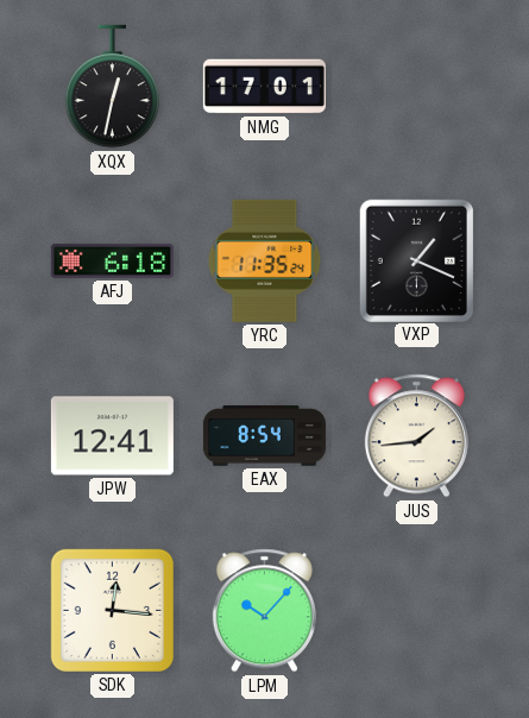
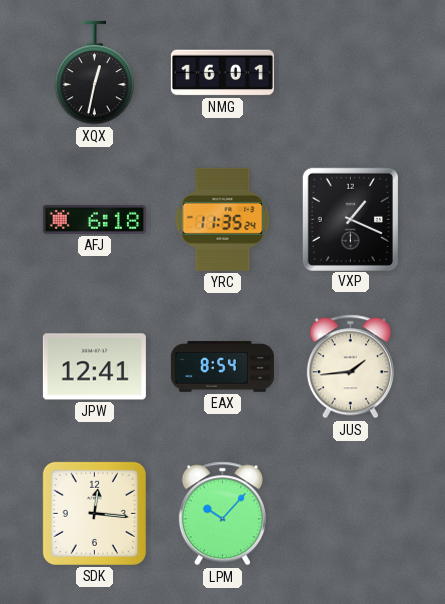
NMG: 17:01 -> 16:01
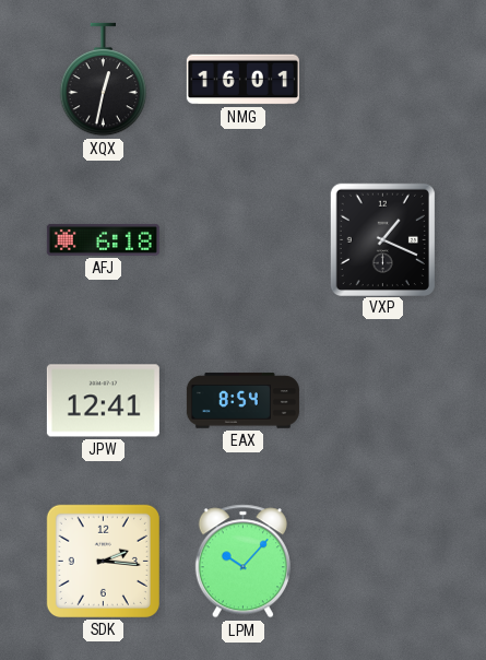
YRC: 11:35 -> none
JUS: 1:44 -> none
SDK: 12:16 -> 2:16
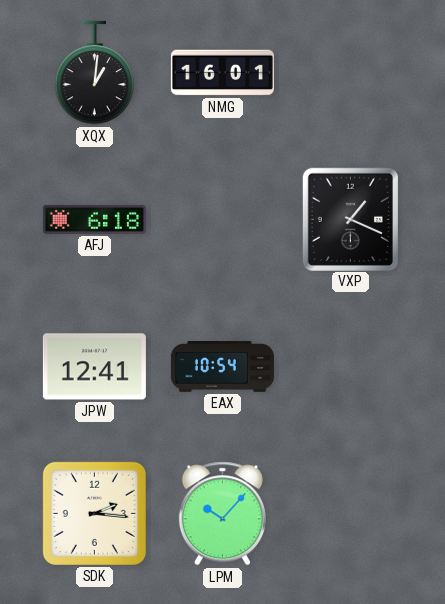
XQX: 12:32 -> 1:01
EAX: 8:54 -> 10:54
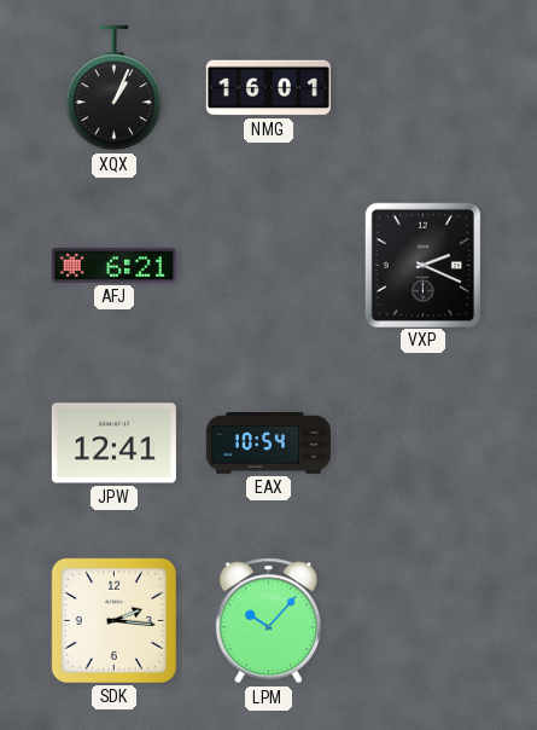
XQX: 1:01 -> 1:04
AFJ: 6:18 -> 6:21
VXP: 1:19 -> 2:19
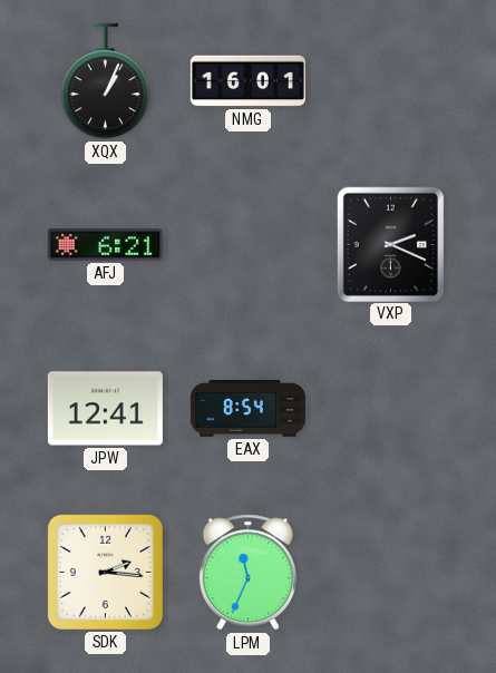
EAX: 10:54 -> 8:54
LPM: 10:07 -> 11:34
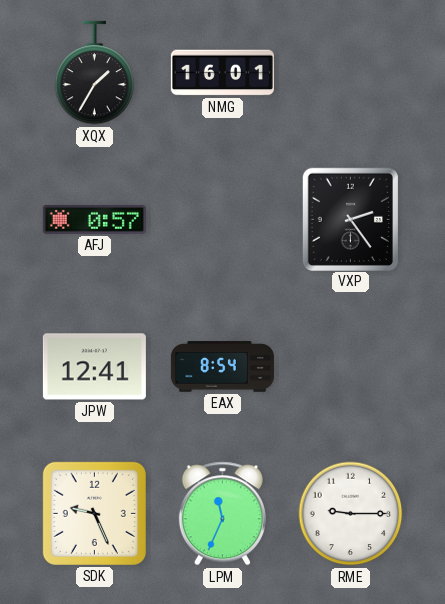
XQX: 1:04 -> 1:35
AFJ: 6:21 -> 0:57
VXP: 2:19 -> 2:24
SDK: 2:16 -> 9:26
RME: none -> 9:15
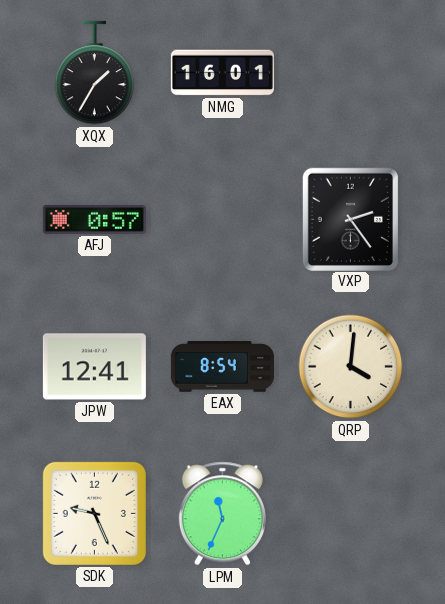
QRP: none -> 4:01
RME: 9:15 -> none
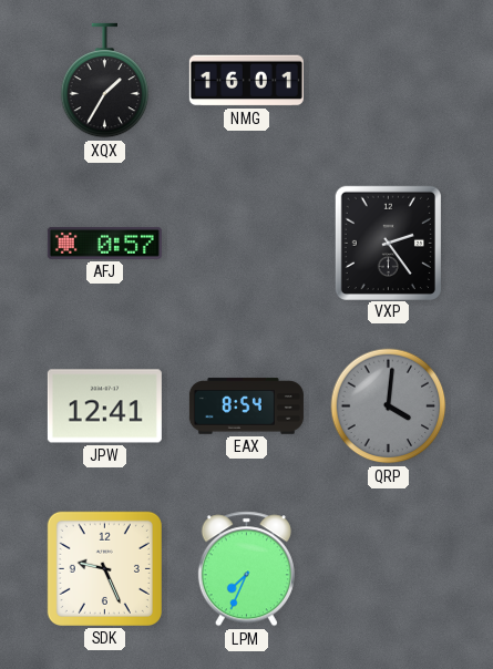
QRP dial: cream -> grey
LPM: 11:34 -> 7:34
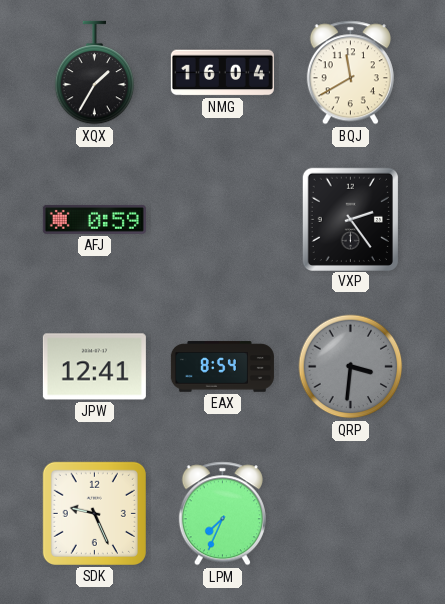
NMG: 16:01 -> 16:04
BQJ: none -> 11:40
AFJ: 0:57 -> 0:59
QRP: 4:01 -> 3:31
